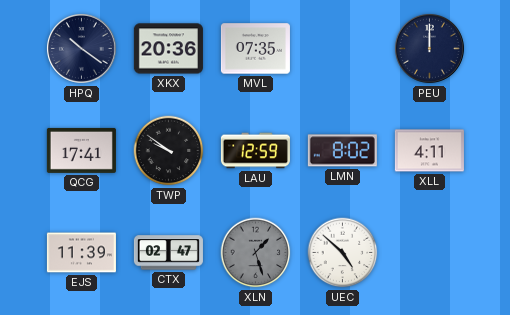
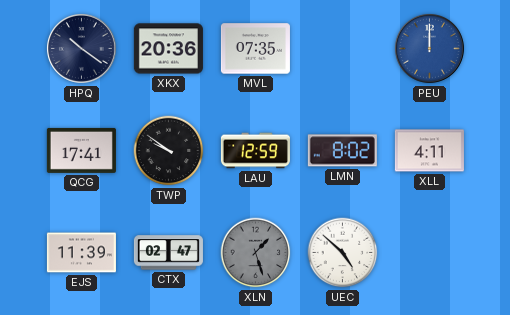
PEU dial: navy -> blue
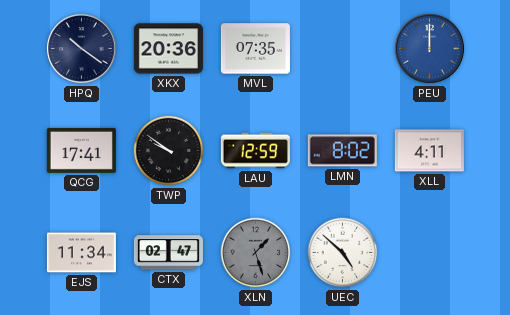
EJS: 11:39 -> 11:34
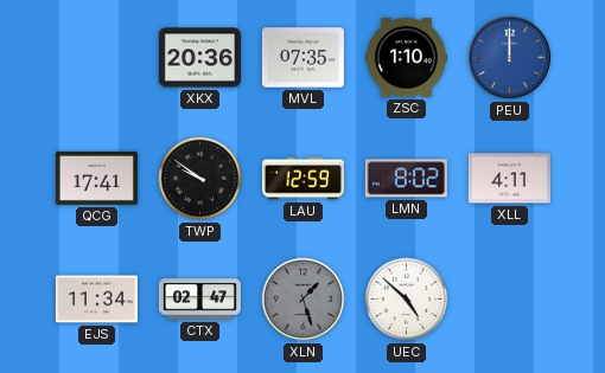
HPQ: 10:21 -> none
ZSC: none -> 1:10
